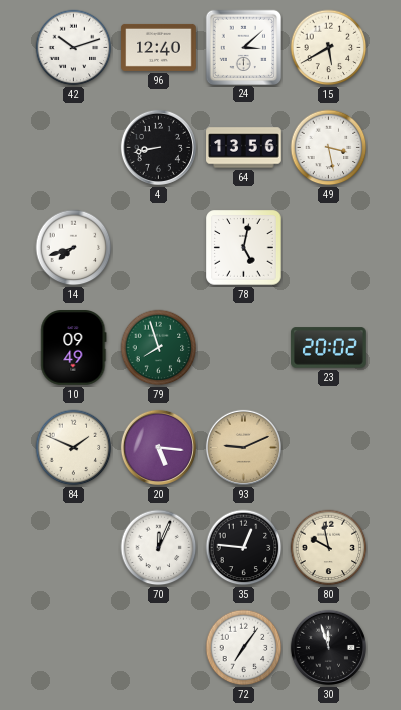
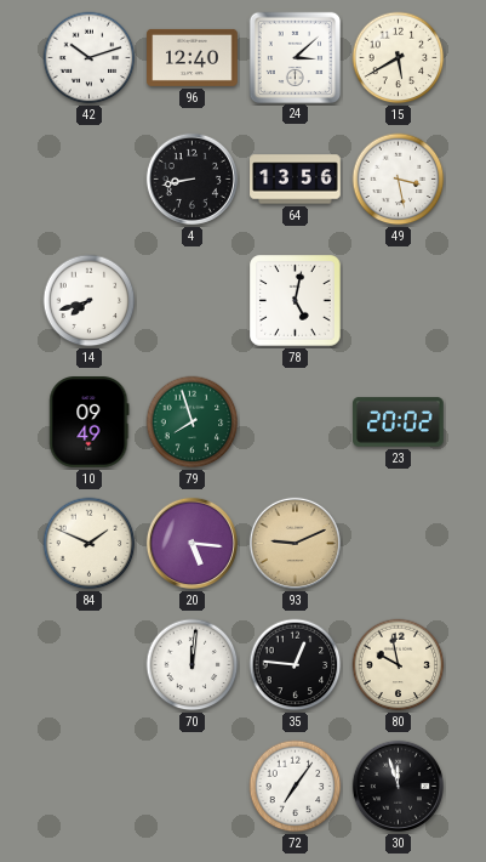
70: 12:04 -> 12:01
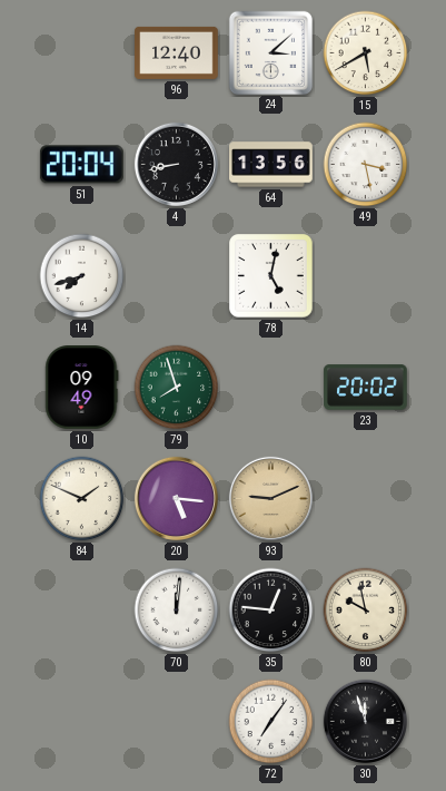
42: 10:12 -> none
51: none -> 20:04
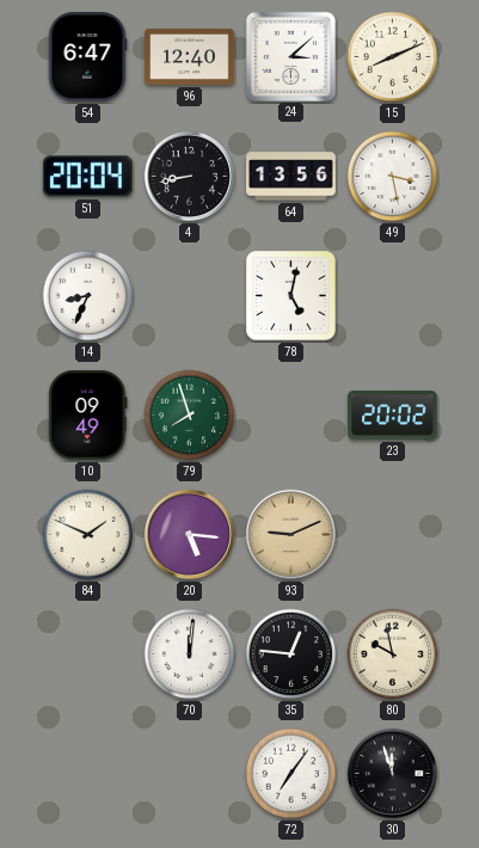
54: none -> 6:47
15: 5:40 -> 8:11
14: 7:42 -> 8:34
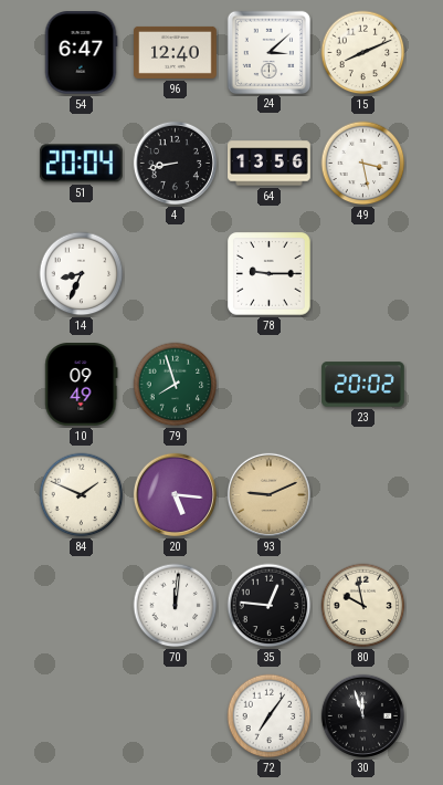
78: 5:02 -> 9:15
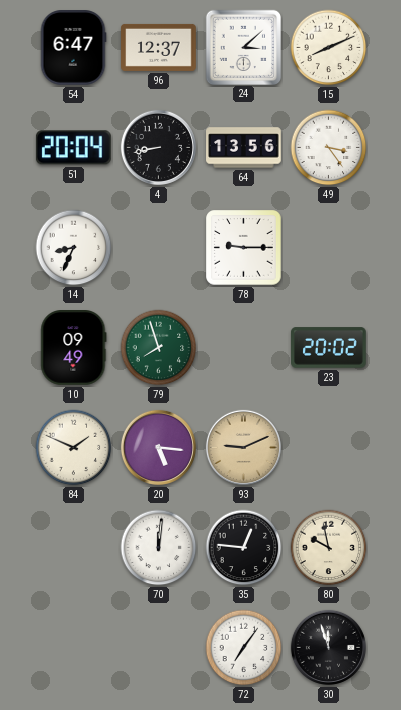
96: 12:40 -> 12:37
49: 3:28 -> 3:24
